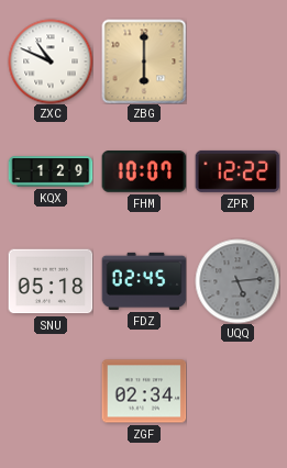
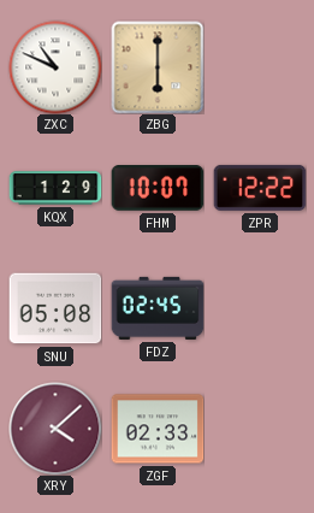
SNU: 05:18 -> 05:08
UQQ: 5:14 -> none
XRY: none -> 4:08
ZGF: 02:34 -> 02:33
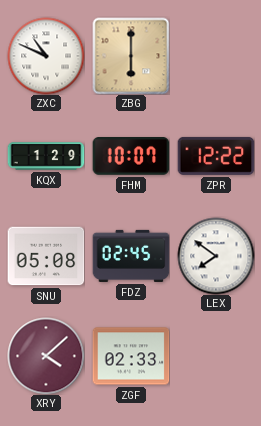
LEX: none -> 7:51
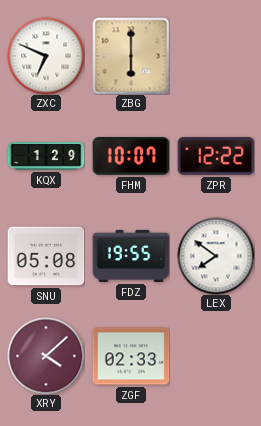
ZXC: 10:49 -> 6:49
FDZ: 02:45 -> 19:55
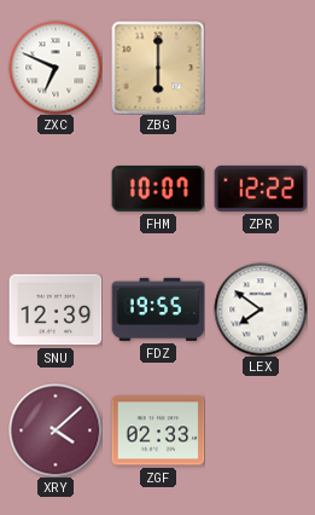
KQX: 1:29 -> none
SNU: 05:08 -> 12:39
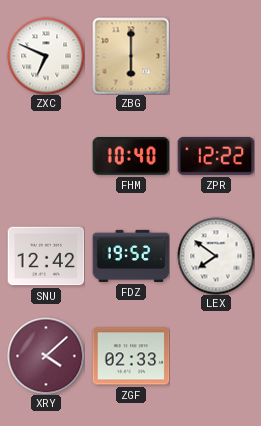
FHM: 10:07 -> 10:40
SNU: 12:39 -> 12:42
FDZ: 19:55 -> 19:52
